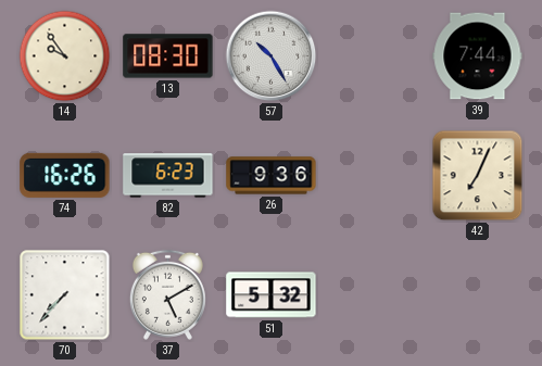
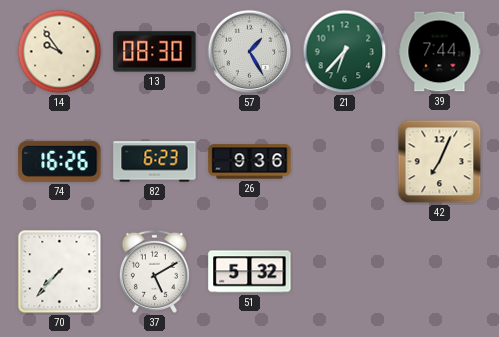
57: 10:25 -> 1:25
21: none -> 6:37
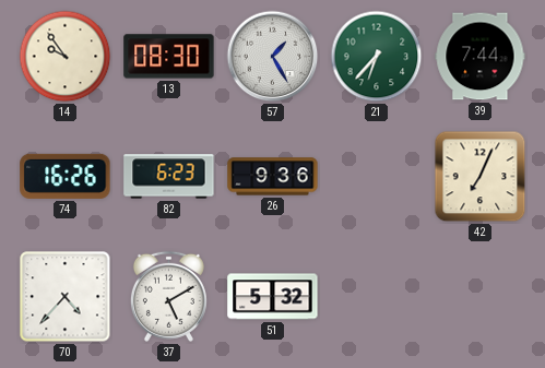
70: 7:37 -> 4:37
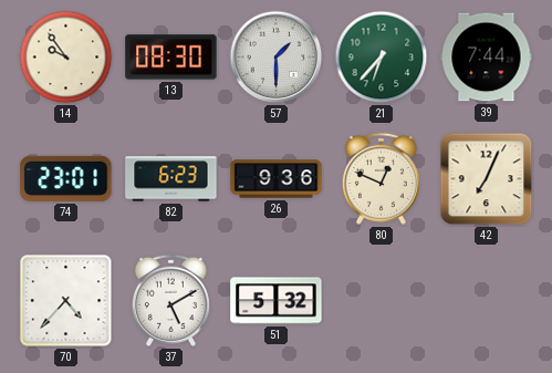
57: 1:25 -> 1:30
74: 16:26 -> 23:01
80: none -> 12:49
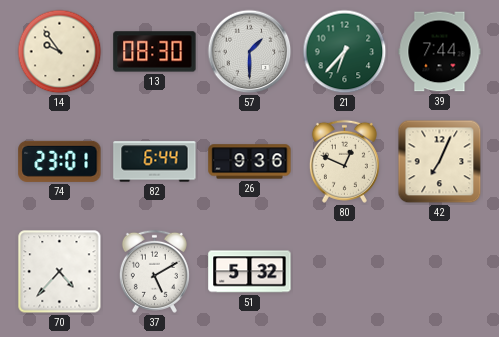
82: 6:23 -> 6:44
